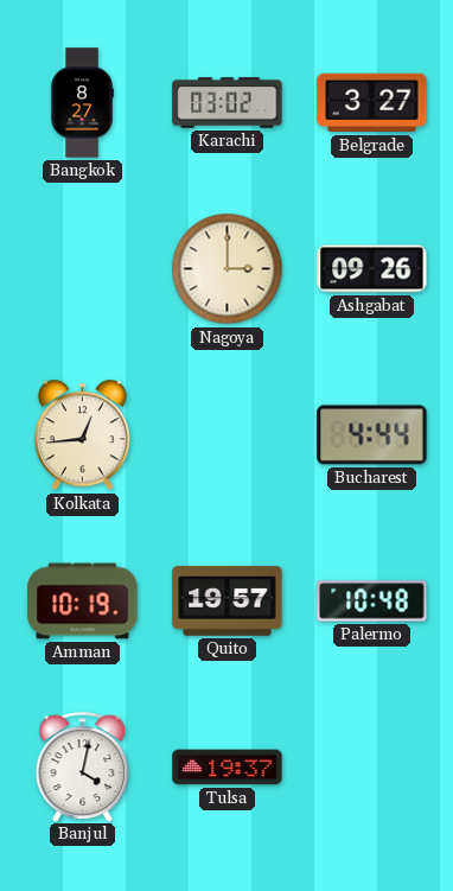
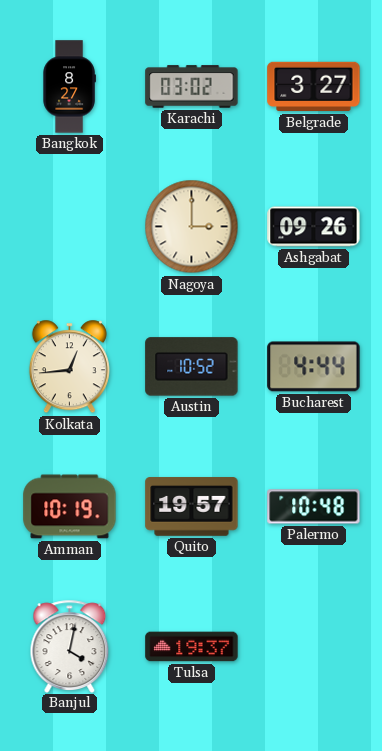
Austin: none -> 10:52
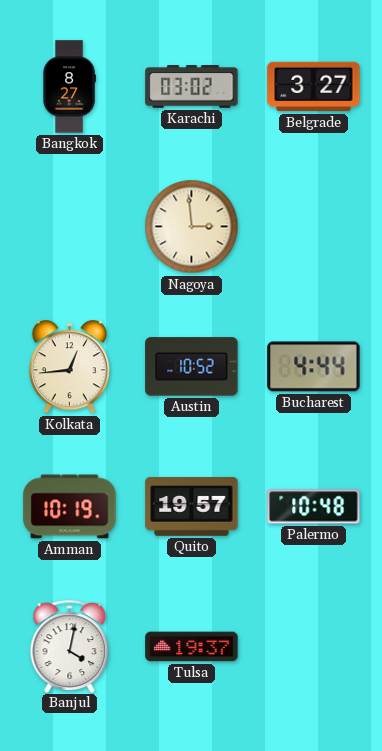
Nagoya: 3:00 -> 2:59
Ashgabat: 09:26 -> none
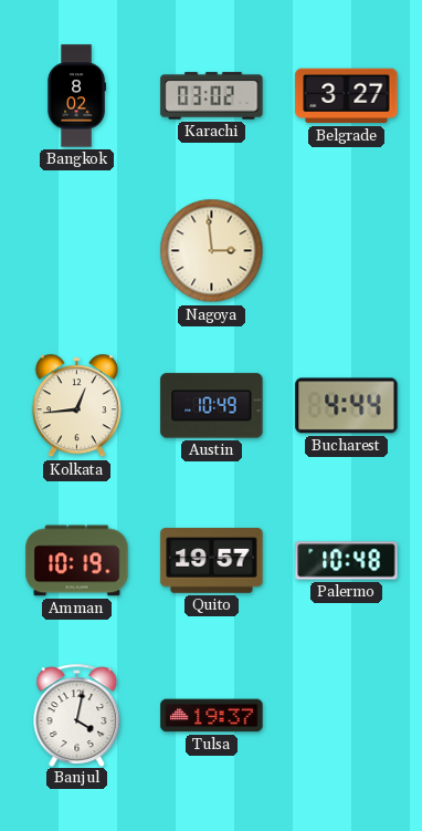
Bangkok: 8:27 -> 8:02
Austin: 10:52 -> 10:49
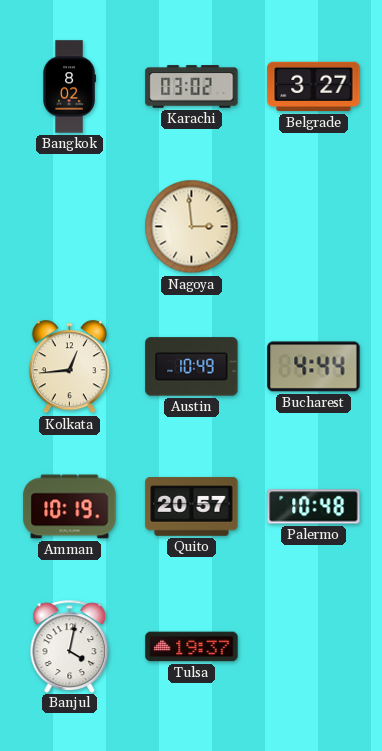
Quito: 19:57 -> 20:57
